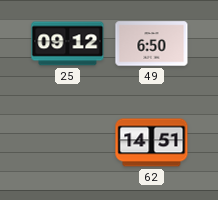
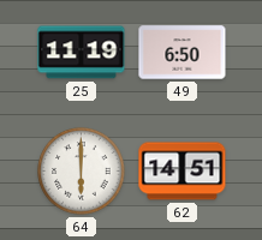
25: 09:12 -> 11:19
64: none -> 6:00
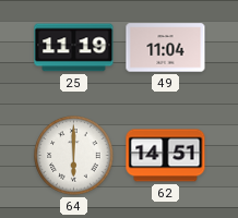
49: 6:50 -> 11:04
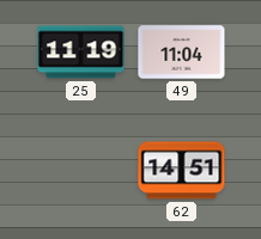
64: 6:00 -> none
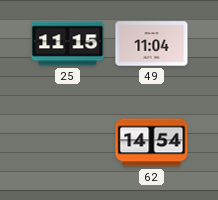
25: 11:19 -> 11:15
62: 14:51 -> 14:54
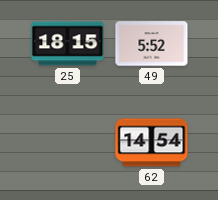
25: 11:15 -> 18:15
49: 11:04 -> 5:52
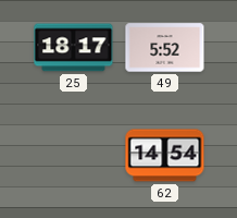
25: 18:15 -> 18:17
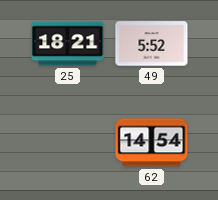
25: 18:17 -> 18:21
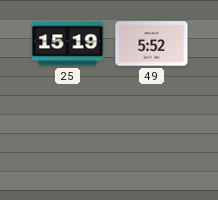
25: 18:21 -> 15:19
62: 14:54 -> none
